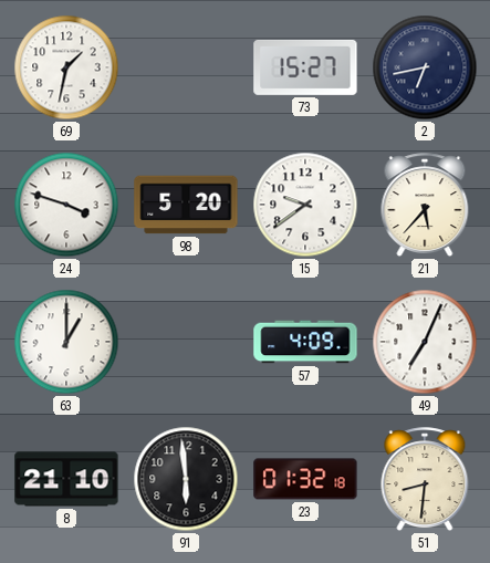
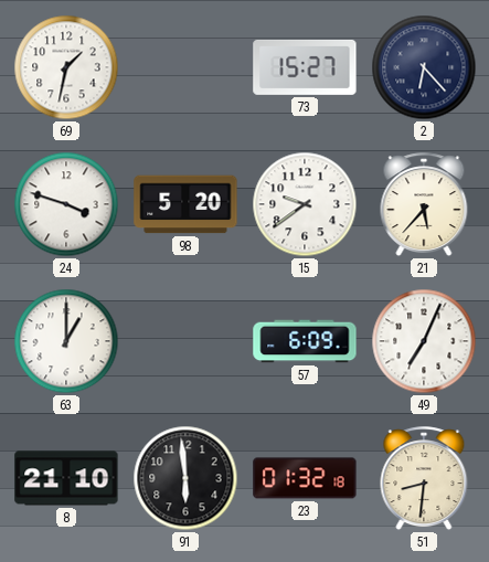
2: 6:43 -> 6:23
57: 4:09 -> 6:09
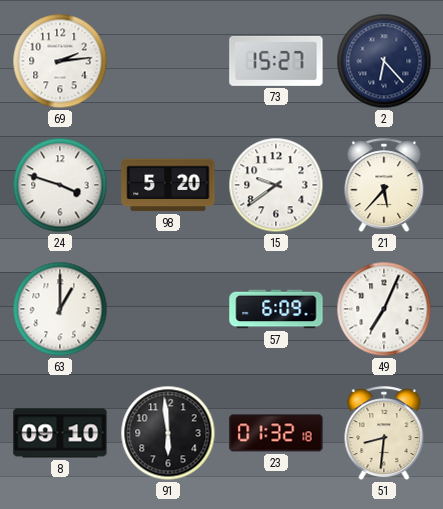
69: 1:32 -> 2:14
8: 21:10 -> 09:10
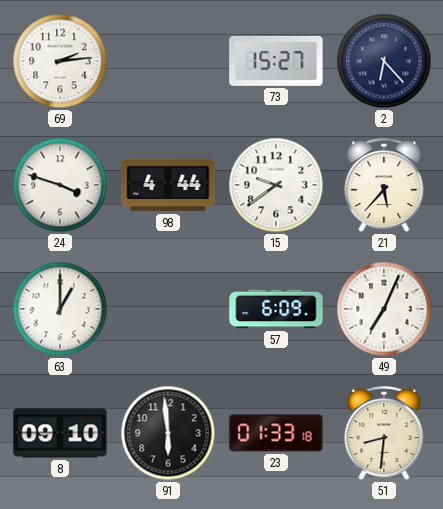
98: 5:20 -> 4:44
23: 01:32 -> 01:33
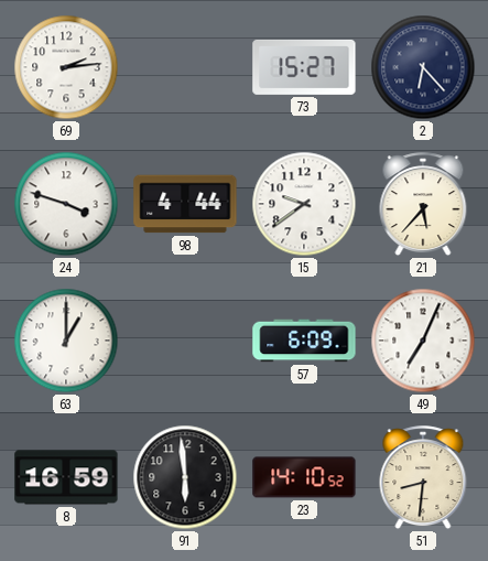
8: 09:10 -> 16:59
23: 01:33 -> 14:10
